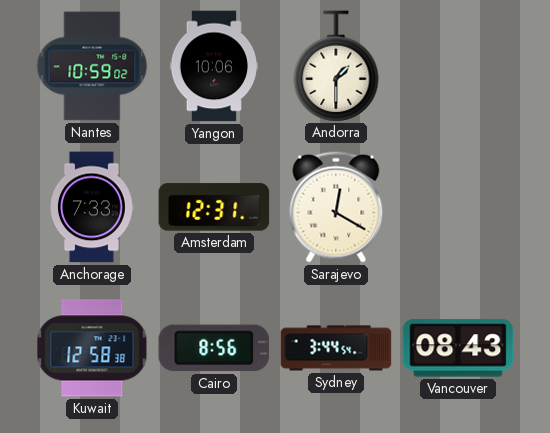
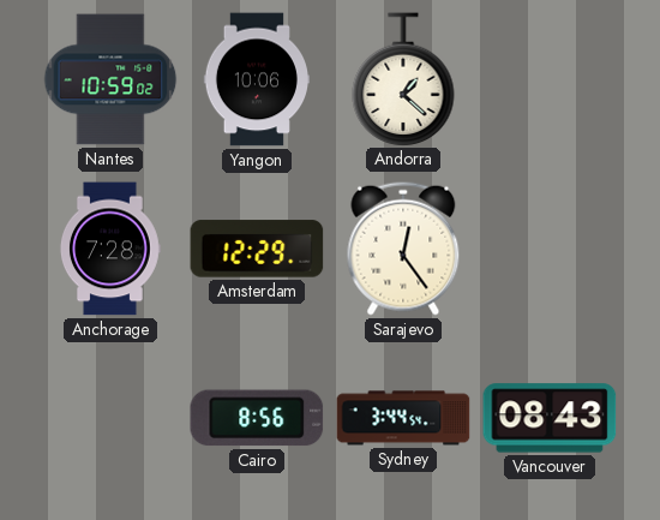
Andorra: 1:30 -> 1:22
Anchorage: 7:33 -> 7:28
Amsterdam: 12:31 -> 12:29
Sarajevo: 12:20 -> 12:24
Kuwait: 12:58 -> none
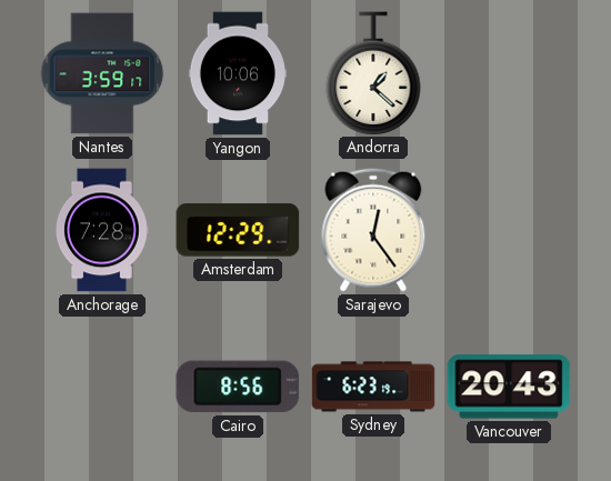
Nantes: 10:59 -> 3:59
Sydney: 3:44 -> 6:23
Vancouver: 08:43 -> 20:43
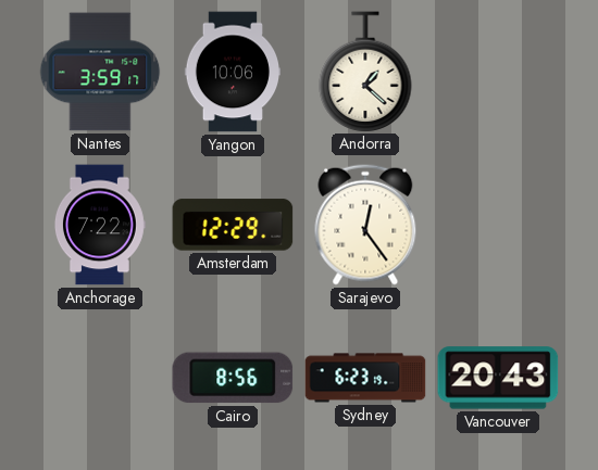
Anchorage: 7:28 -> 7:22
